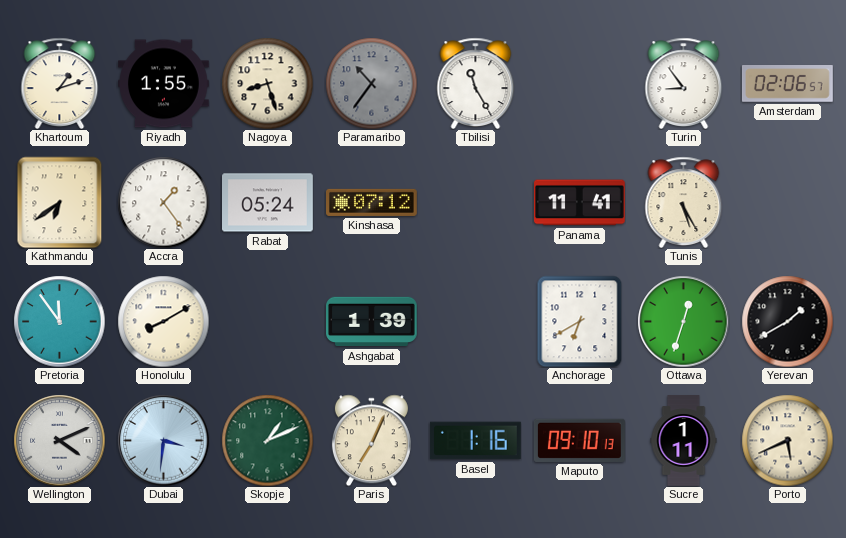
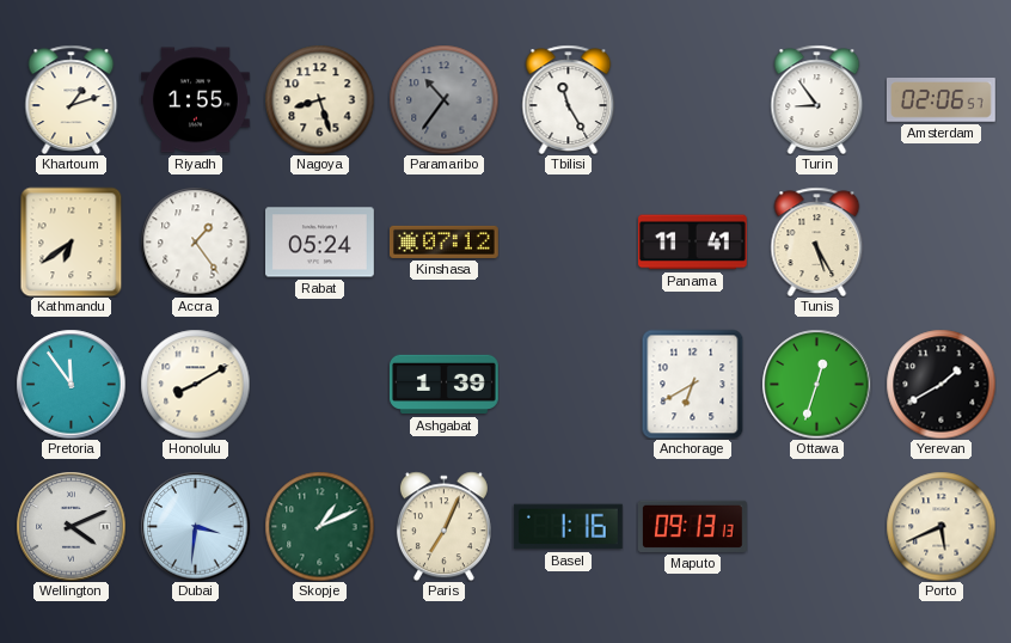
Maputo: 09:10 -> 09:13
Sucre: 1:11 -> none
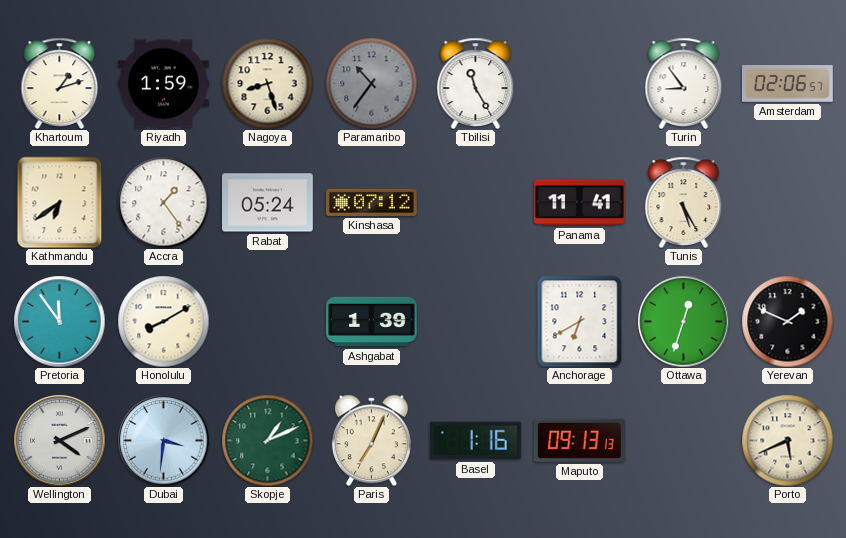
Riyadh: 1:55 -> 1:59
Yerevan: 1:40 -> 1:49
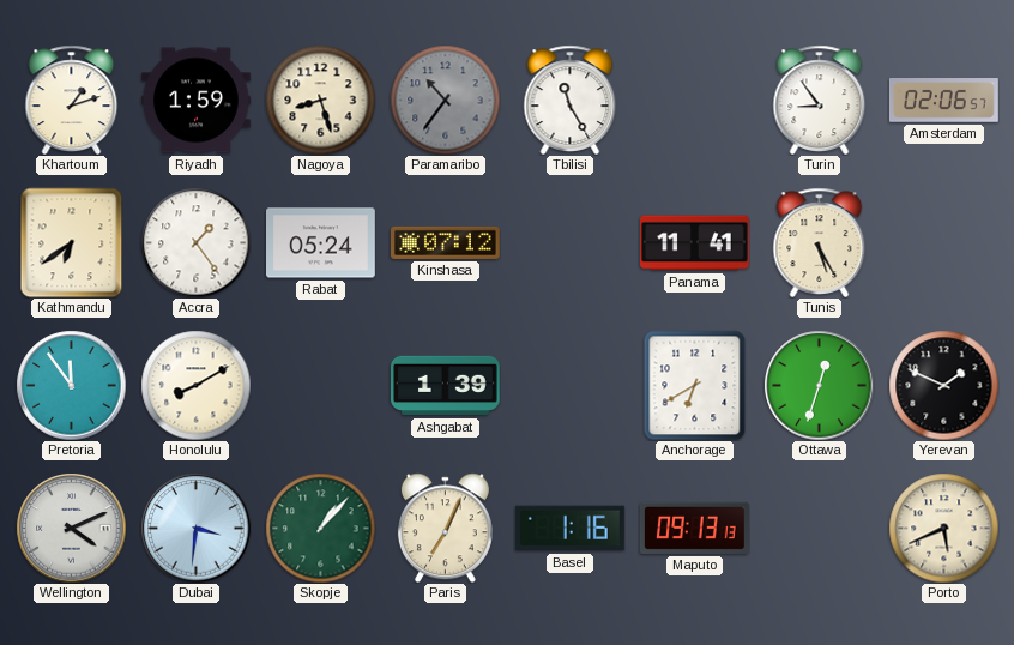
Skopje: 1:11 -> 1:07
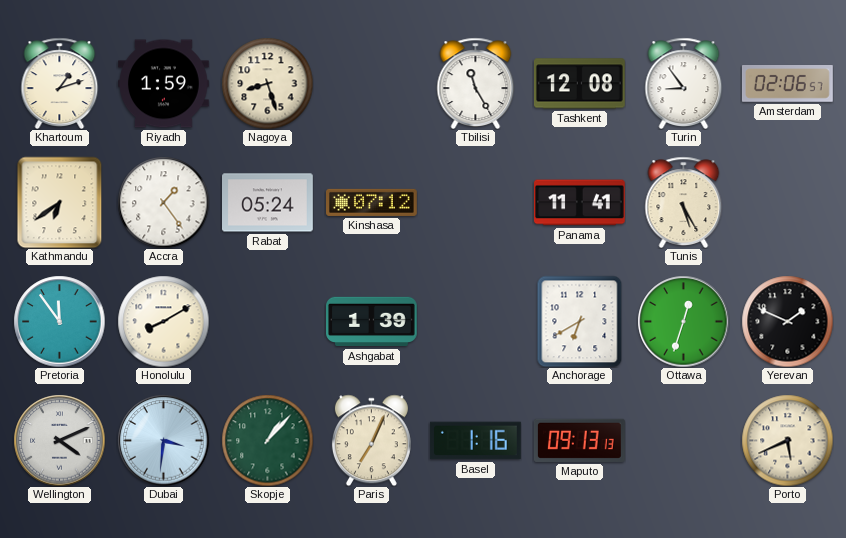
Paramaribo: 10:36 -> none
Tashkent: none -> 12:08
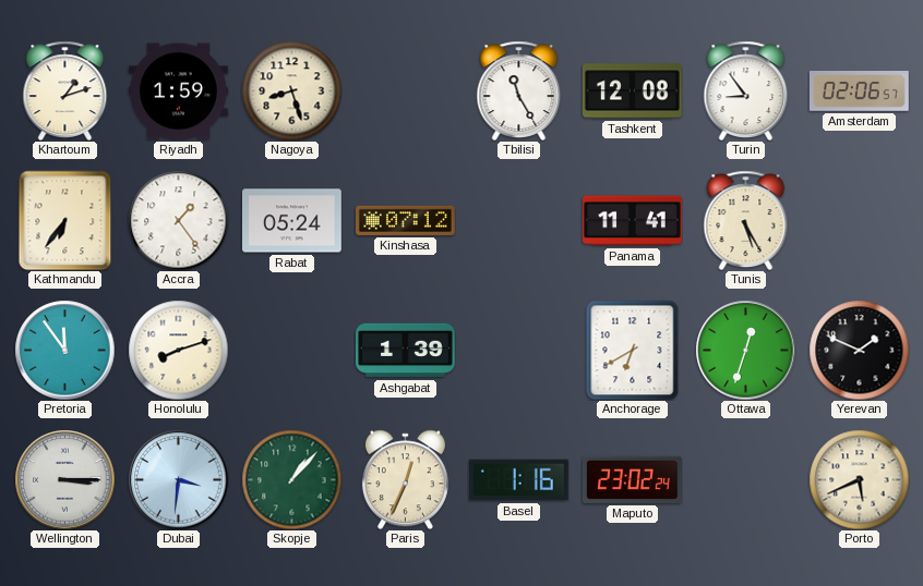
Kathmandu: 6:39 -> 6:36
Honolulu: 8:10 -> 8:12
Wellington: 4:11 -> 3:15
Paris: 7:04 -> 12:34
Maputo: 09:13 -> 23:02
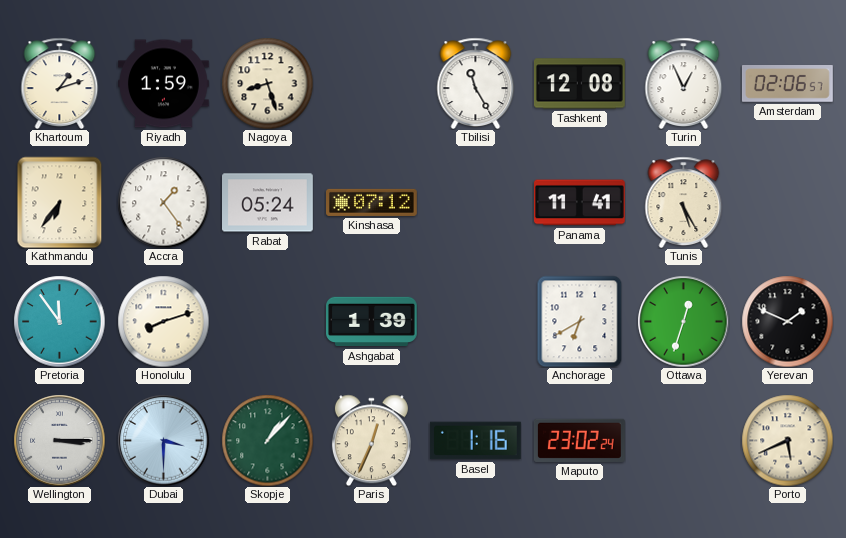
Turin: 8:54 -> 12:56
Dubai: 3:31 -> 3:30
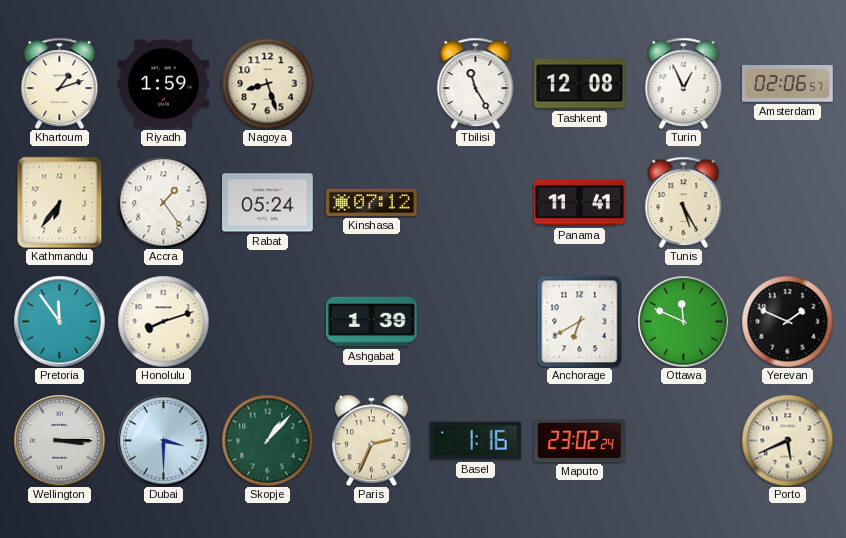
Ottawa: 12:33 -> 11:49
Paris: 12:34 -> 2:34
